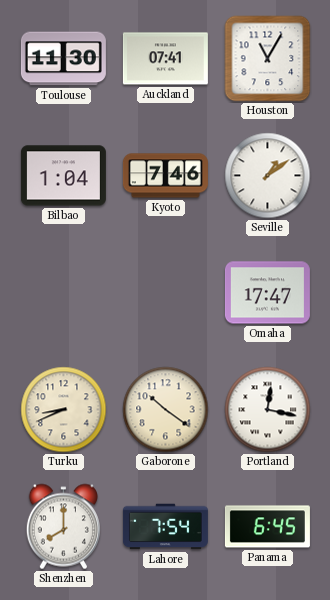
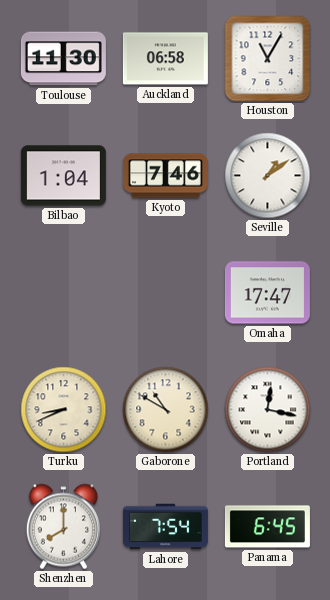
Auckland: 07:41 -> 06:58
Gaborone: 10:21 -> 10:50
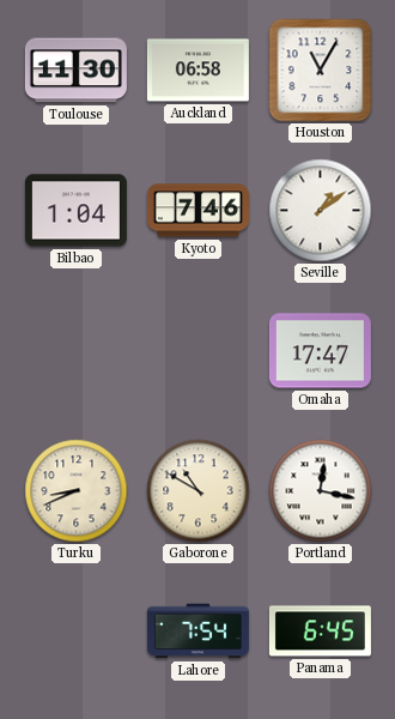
Shenzhen: 8:00 -> none
